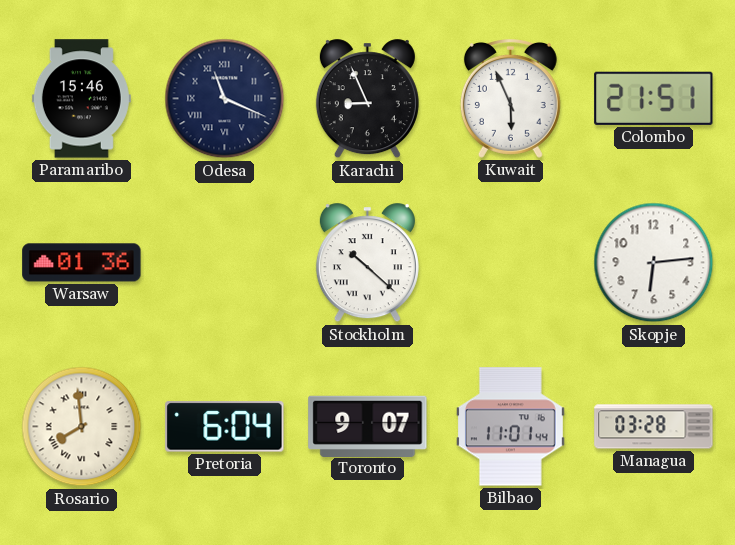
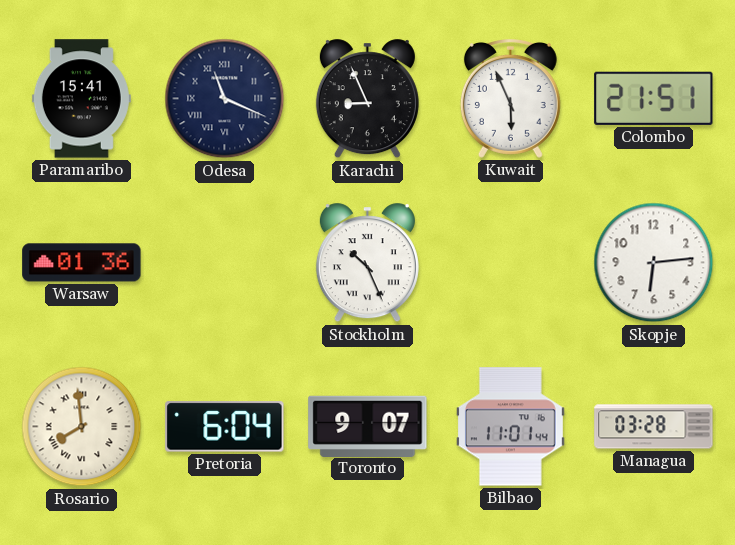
Paramaribo: 15:46 -> 15:41
Stockholm: 10:22 -> 10:26
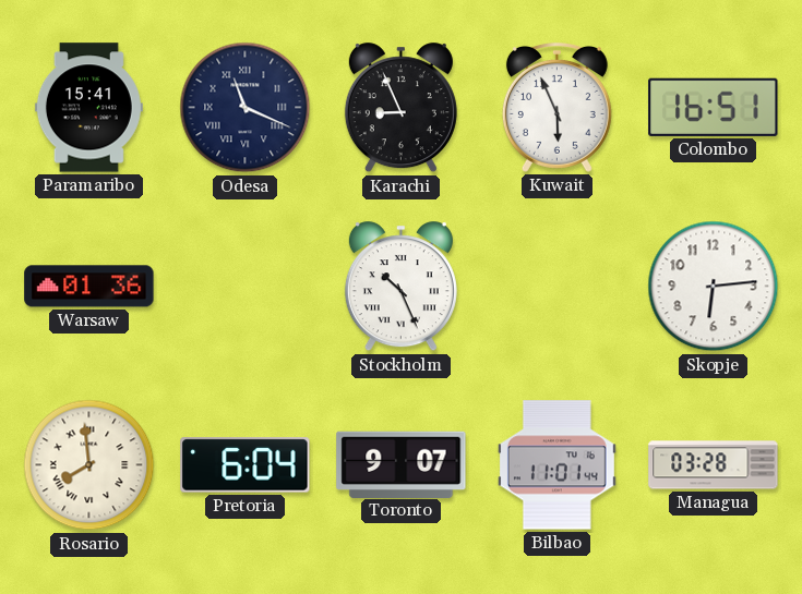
Colombo: 21:51 -> 16:51
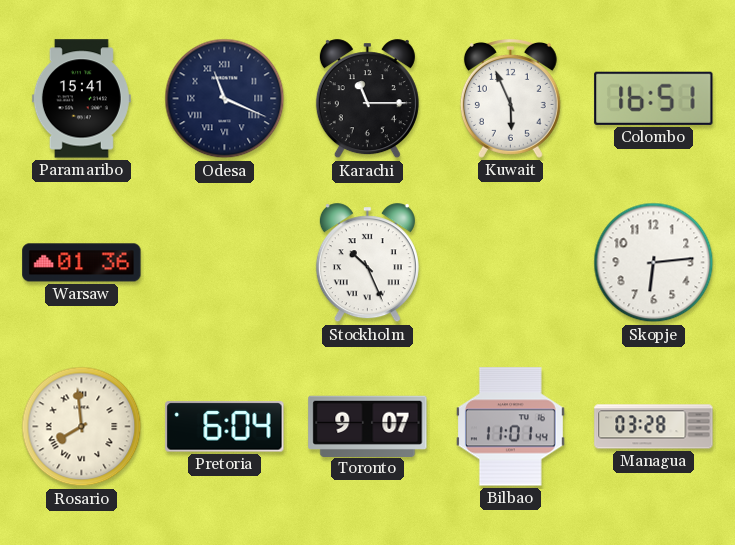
Karachi: 8:56 -> 11:15
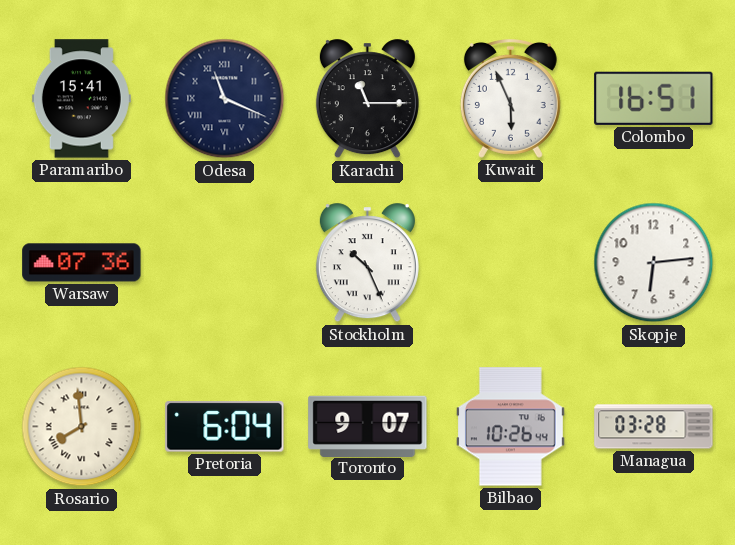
Warsaw: 01:36 -> 07:36
Bilbao: 11:01 -> 10:26
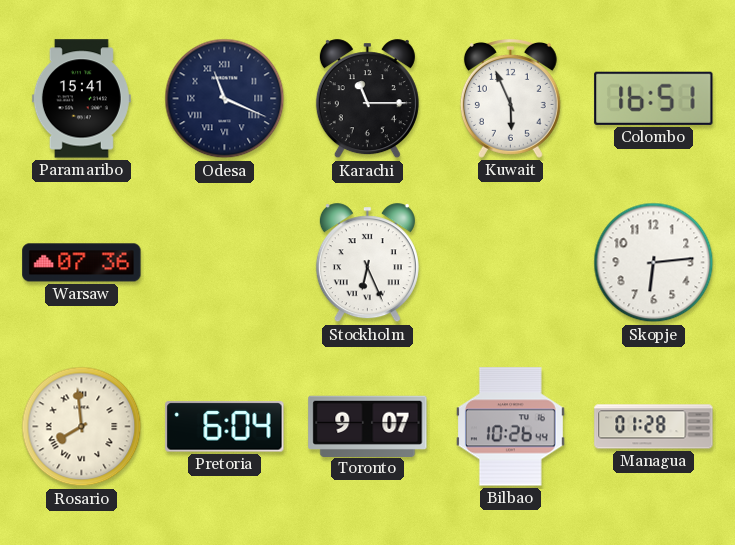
Stockholm: 10:26 -> 6:26
Managua: 03:28 -> 01:28
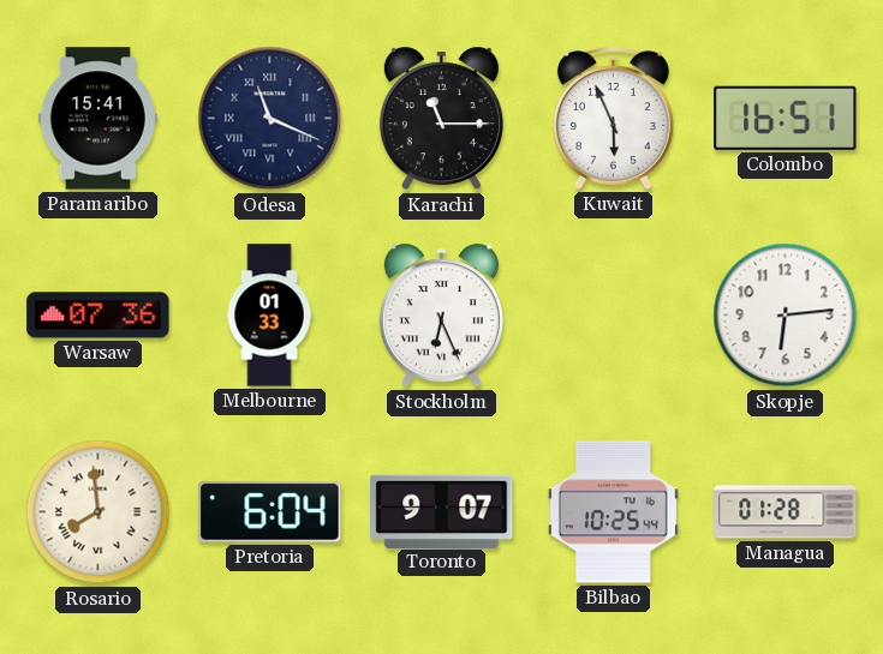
Melbourne: none -> 01:33
Bilbao: 10:26 -> 10:25
